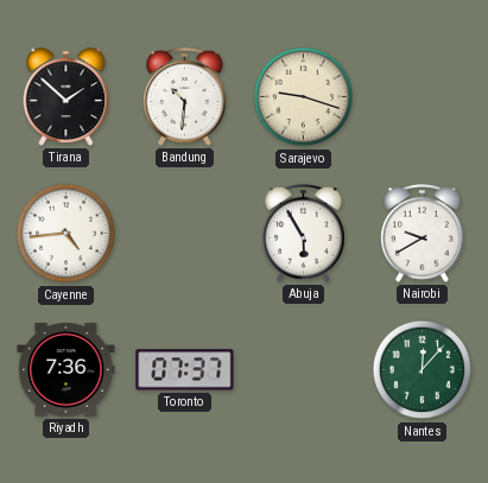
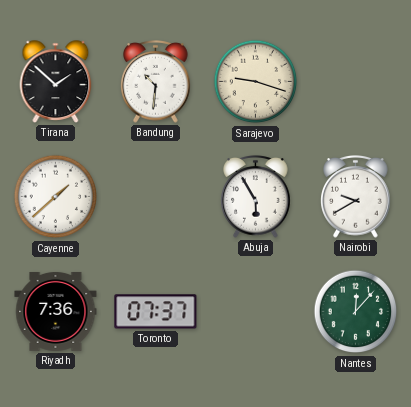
Cayenne: 4:44 -> 1:38
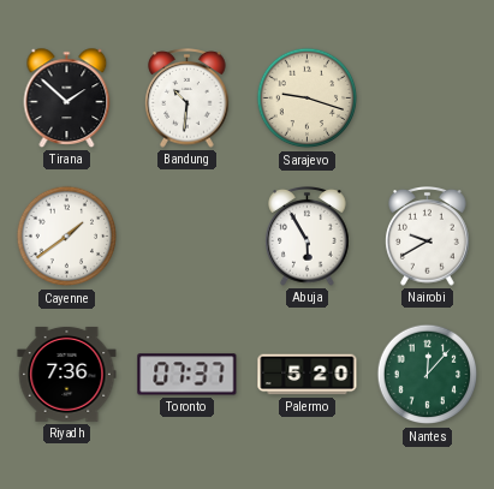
Cayenne: 1:38 -> 1:39
Palermo: none -> 5:20
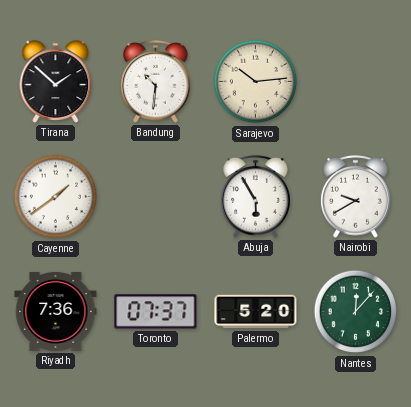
Sarajevo: 9:18 -> 10:14
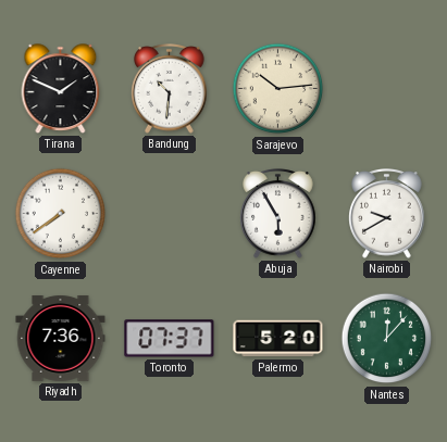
Tirana: 1:52 -> 1:49
Cayenne: 1:39 -> 7:39
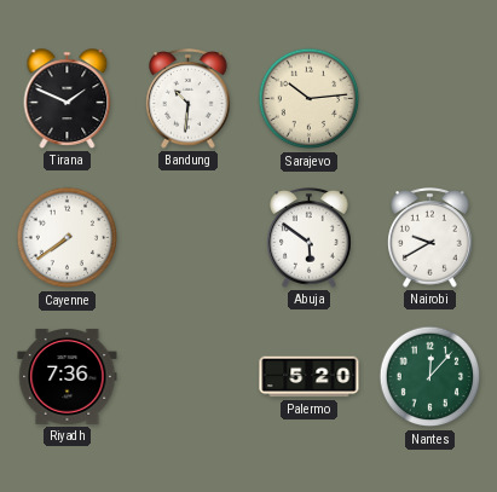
Abuja: 5:55 -> 5:51
Toronto: 07:37 -> none
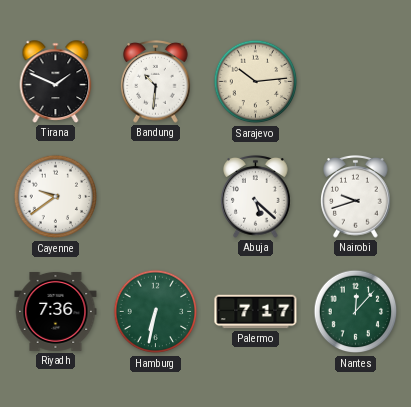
Cayenne: 7:39 -> 9:39
Abuja: 5:51 -> 5:22
Nairobi: 9:40 -> 9:42
Hamburg: none -> 6:32
Palermo: 5:20 -> 7:17
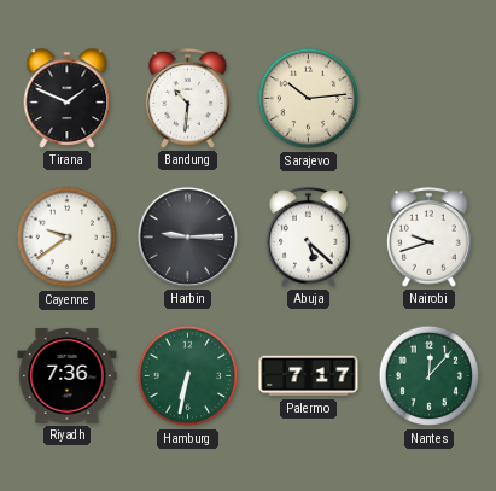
Harbin: none -> 9:15
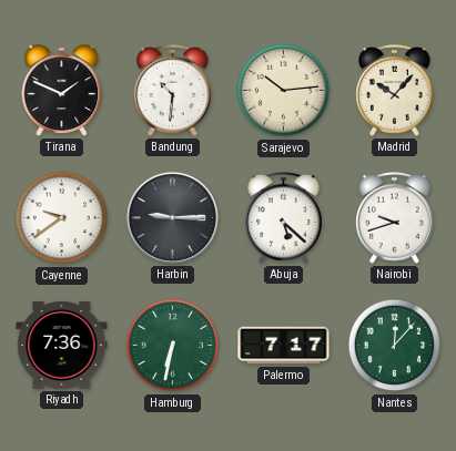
Madrid: none -> 10:07
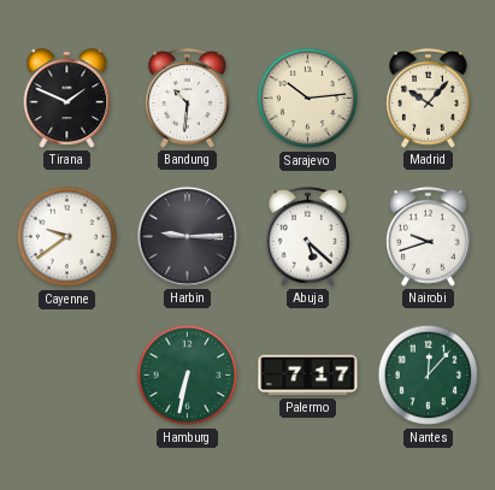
Riyadh: 7:36 -> none
